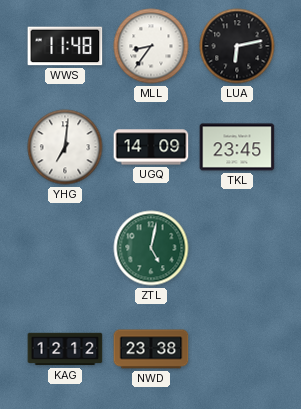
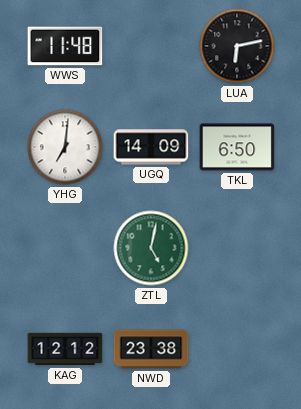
MLL: 8:36 -> none
TKL: 23:45 -> 6:50
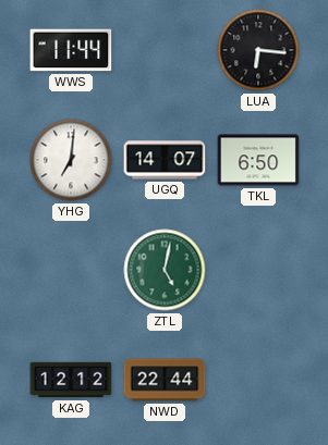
WWS: 11:48 -> 11:44
LUA: 6:13 -> 6:16
UGQ: 14:09 -> 14:07
NWD: 23:38 -> 22:44
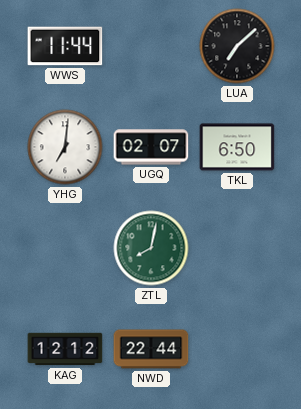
LUA: 6:16 -> 7:08
UGQ: 14:07 -> 02:07
ZTL: 5:02 -> 8:02
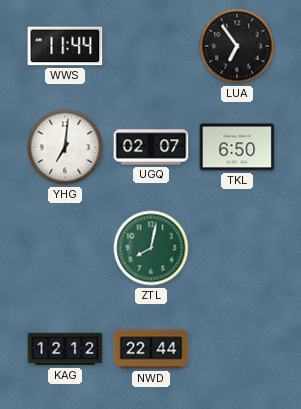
LUA: 7:08 -> 6:54
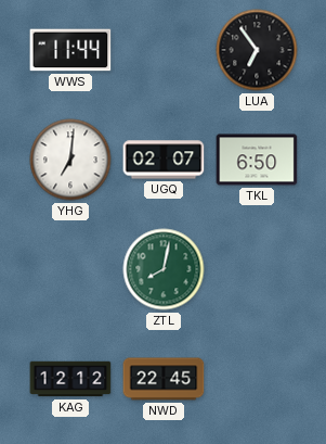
NWD: 22:44 -> 22:45
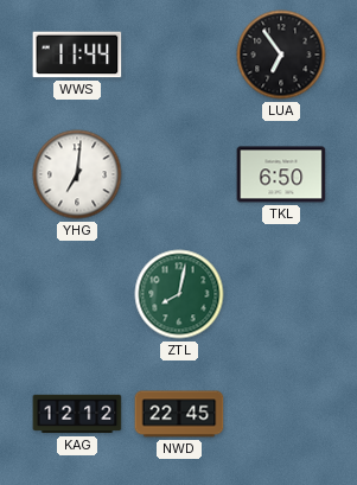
UGQ: 02:07 -> none
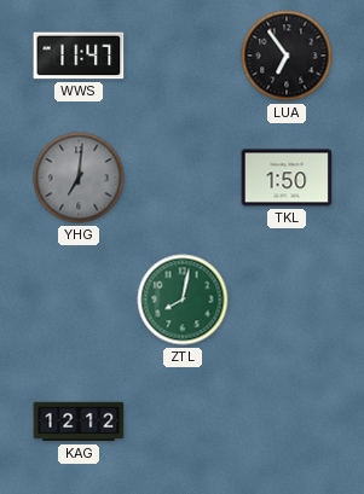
WWS: 11:44 -> 11:47
YHG dial: white -> grey
TKL: 6:50 -> 1:50
NWD: 22:45 -> none
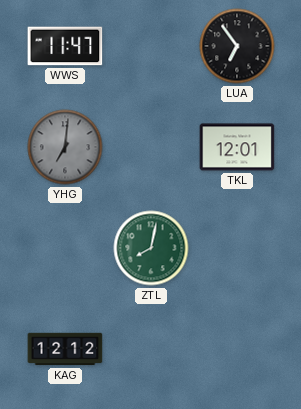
TKL: 1:50 -> 12:01
